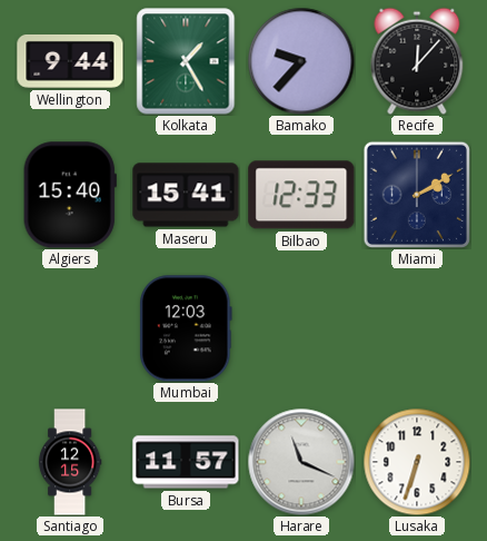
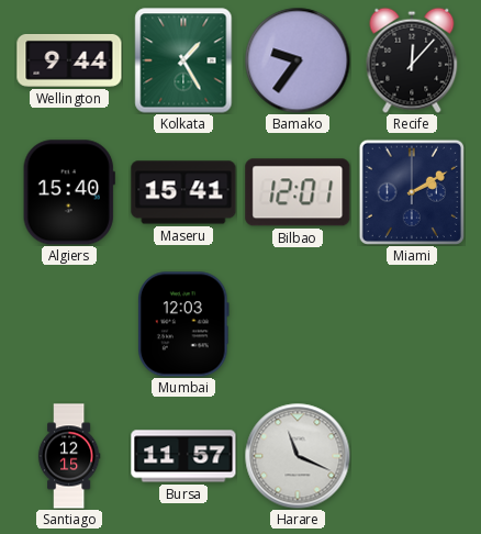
Bamako: 9:37 -> 9:36
Bilbao: 12:33 -> 12:01
Lusaka: 6:33 -> none
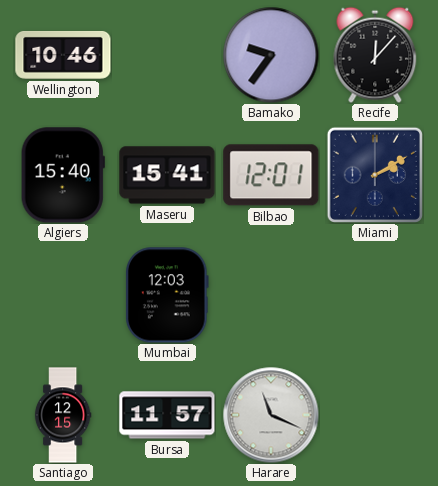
Wellington: 9:44 -> 10:46
Kolkata: 1:25 -> none
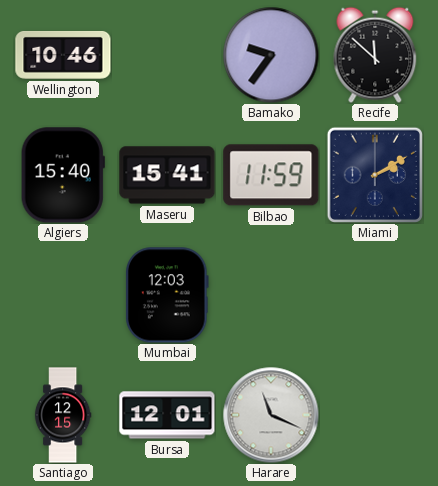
Recife: 12:07 -> 11:52
Bilbao: 12:01 -> 11:59
Bursa: 11:57 -> 12:01
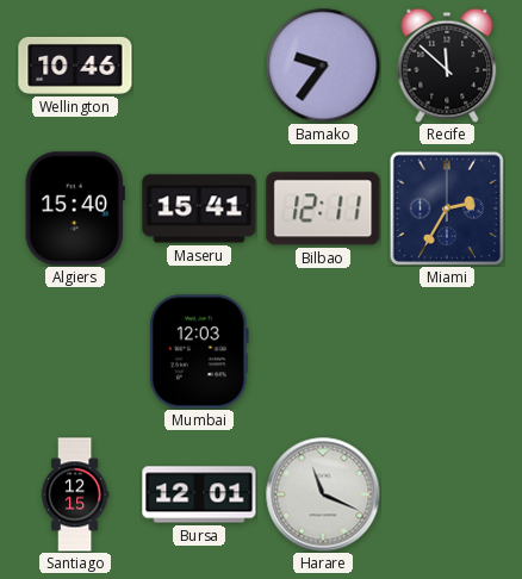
Bilbao: 11:59 -> 12:11
Miami: 2:10 -> 2:35
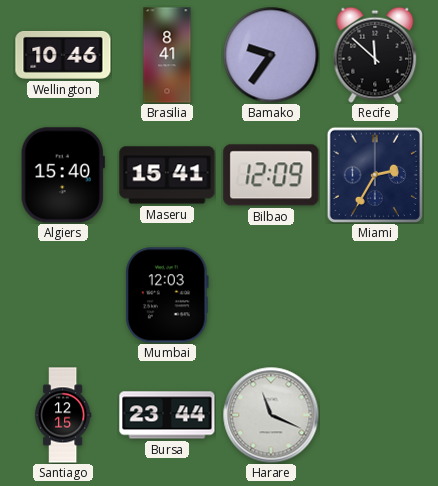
Brasilia: none -> 8:41
Bilbao: 12:11 -> 12:09
Bursa: 12:01 -> 23:44
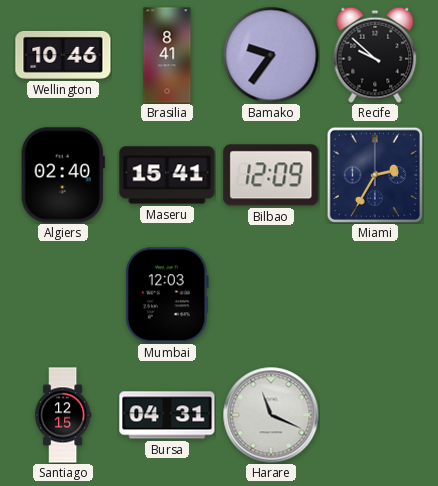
Recife: 11:52 -> 9:52
Algiers: 15:40 -> 02:40
Bursa: 23:44 -> 04:31
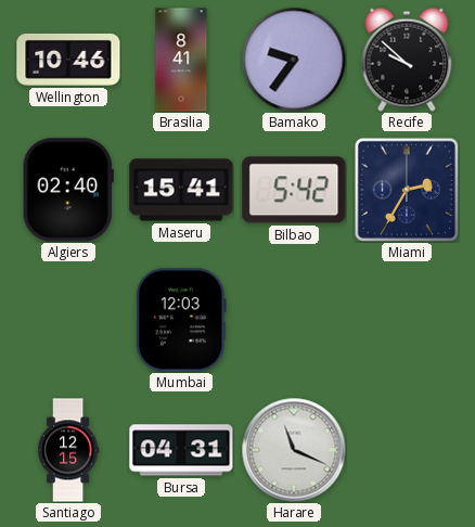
Bilbao: 12:09 -> 5:42
